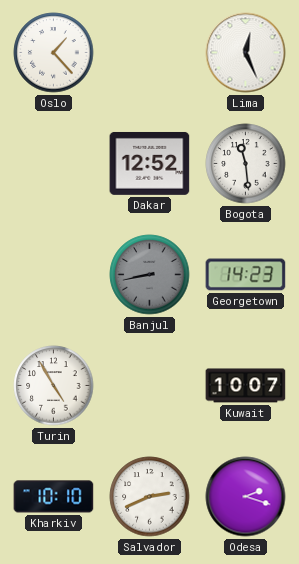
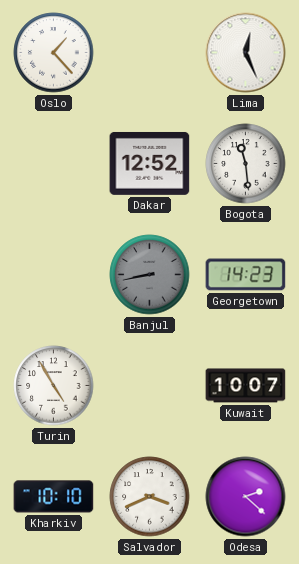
Salvador: 2:41 -> 3:41
Odesa: 2:18 -> 2:22
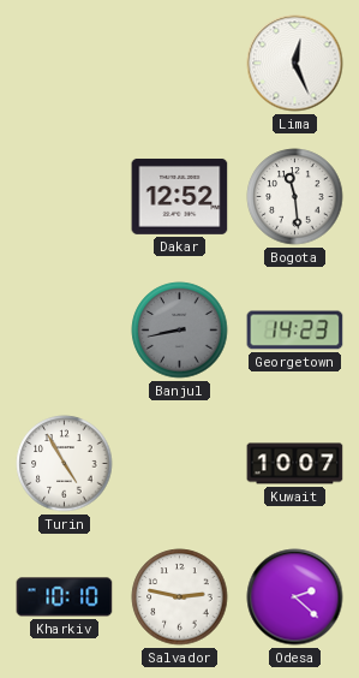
Oslo: 1:23 -> none
Salvador: 3:41 -> 2:47
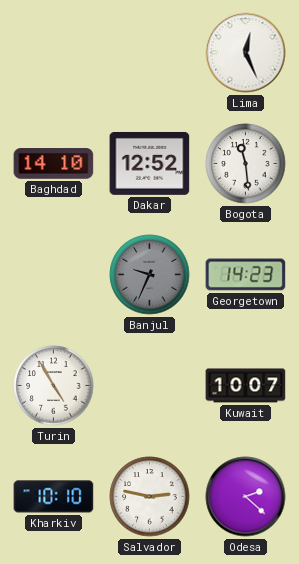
Baghdad: none -> 14:10
Banjul: 8:43 -> 9:34
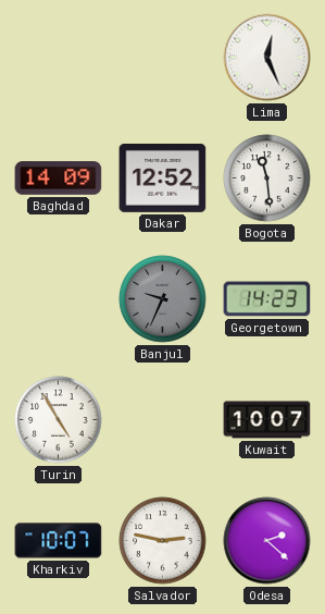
Baghdad: 14:10 -> 14:09
Kharkiv: 10:10 -> 10:07
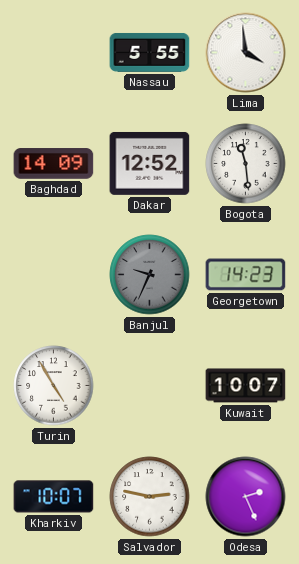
Nassau: none -> 5:55
Lima: 12:26 -> 3:59
Odesa: 2:22 -> 2:26
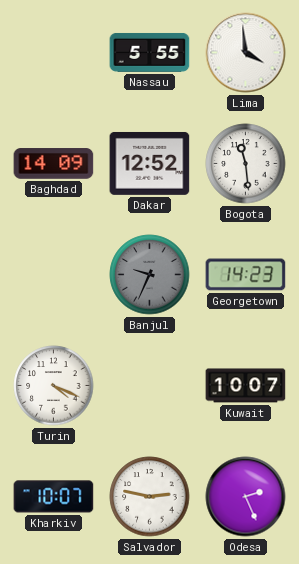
Turin: 4:55 -> 4:19
